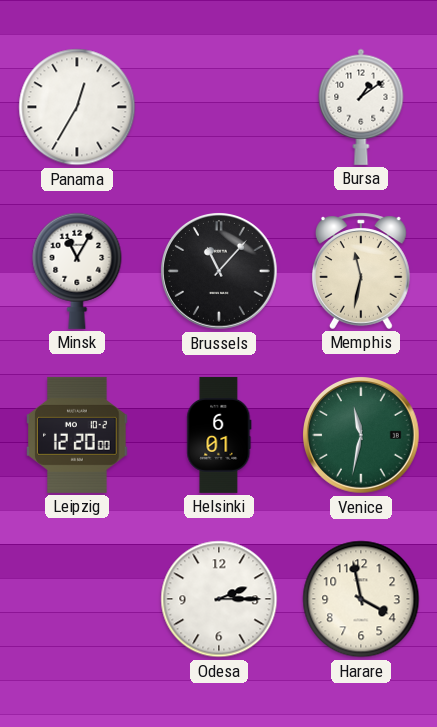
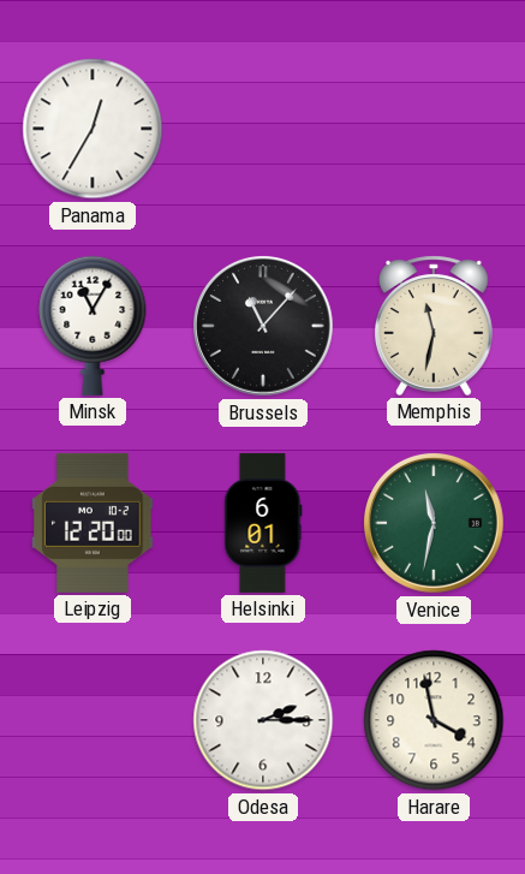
Bursa: 1:09 -> none
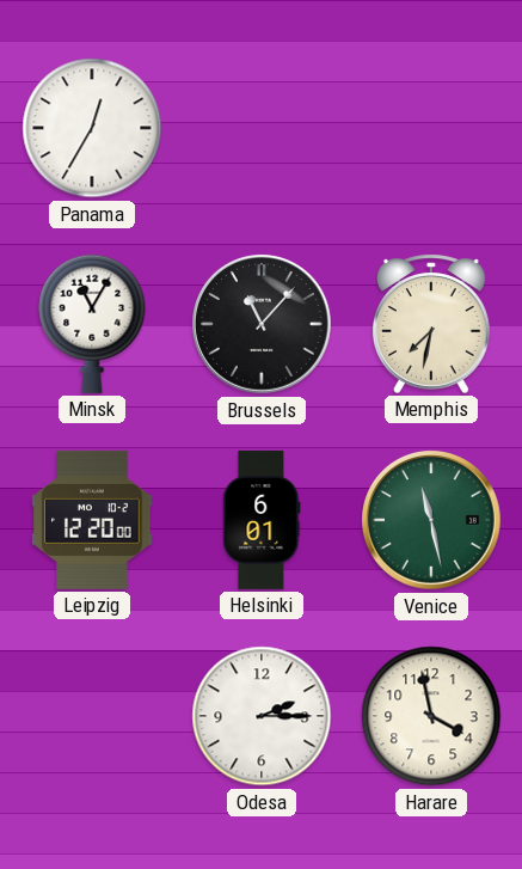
Memphis: 11:32 -> 7:32
Venice: 11:32 -> 11:28
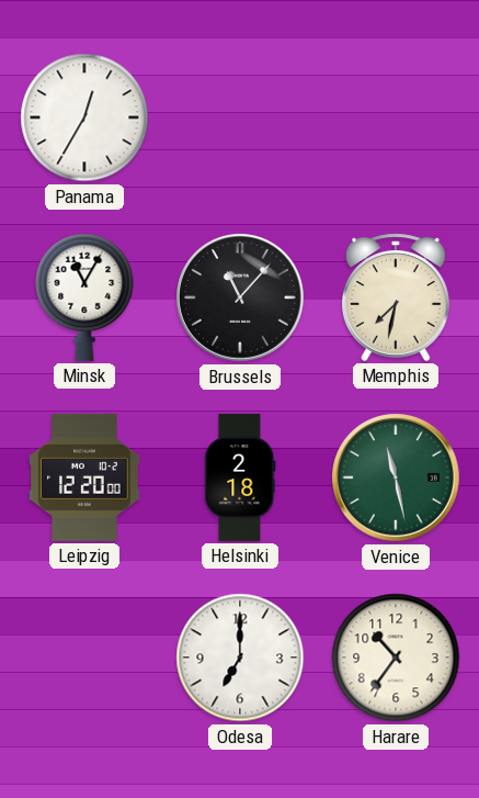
Helsinki: 6:01 -> 2:18
Odesa: 2:15 -> 7:00
Harare: 3:58 -> 10:36
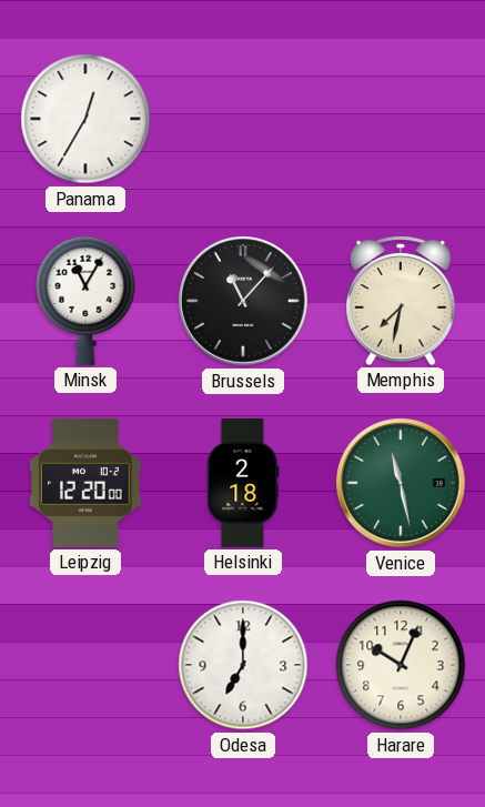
Harare: 10:36 -> 10:04
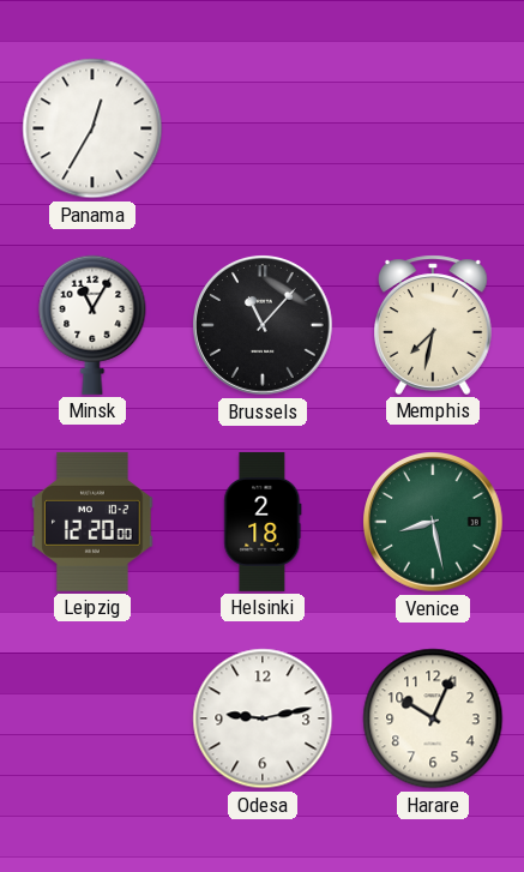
Venice: 11:28 -> 8:28
Odesa: 7:00 -> 9:13
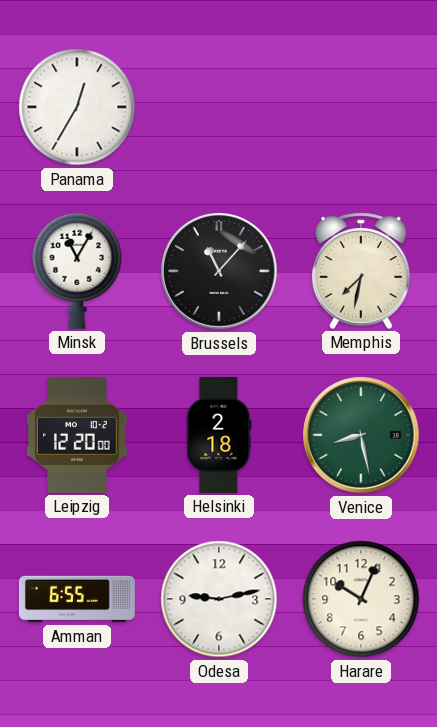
Amman: none -> 6:55
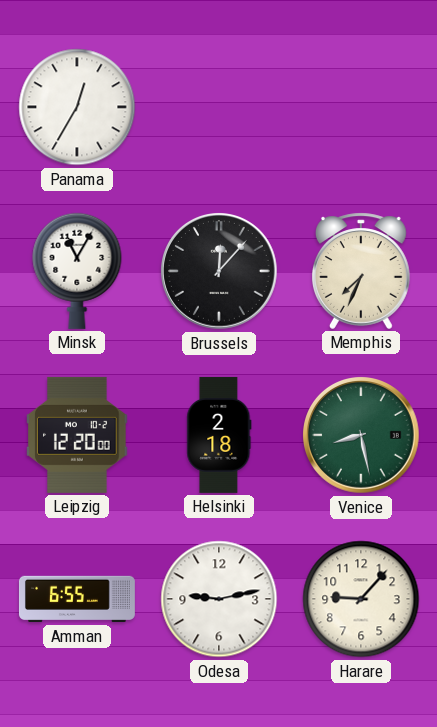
Brussels: 11:07 -> 12:07
Memphis: 7:32 -> 7:34
Harare: 10:04 -> 9:07
